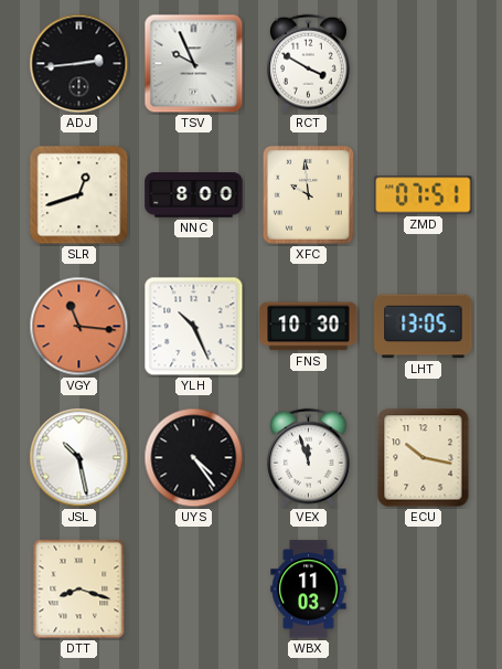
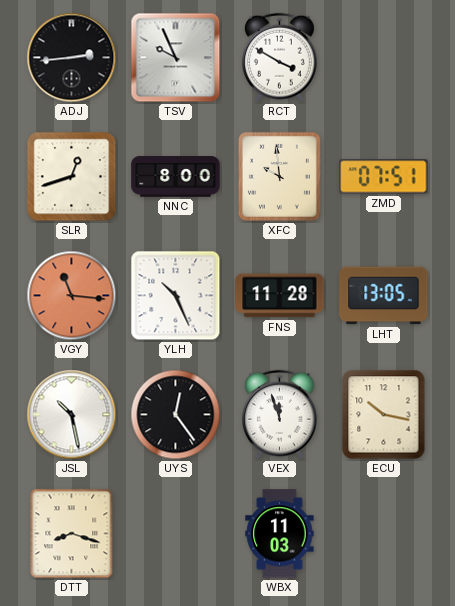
FNS: 10:30 -> 11:28
UYS: 4:24 -> 12:24
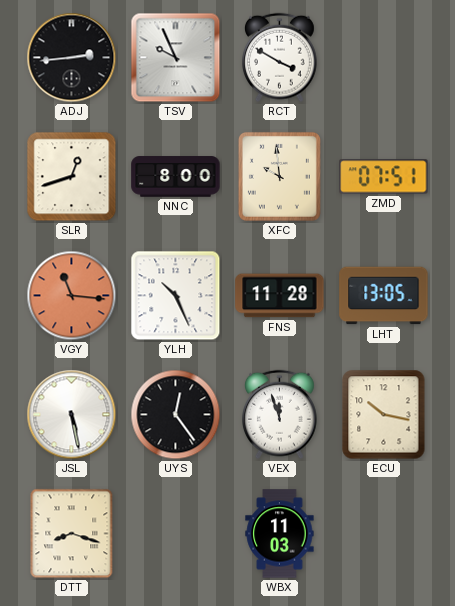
JSL: 10:28 -> 5:28
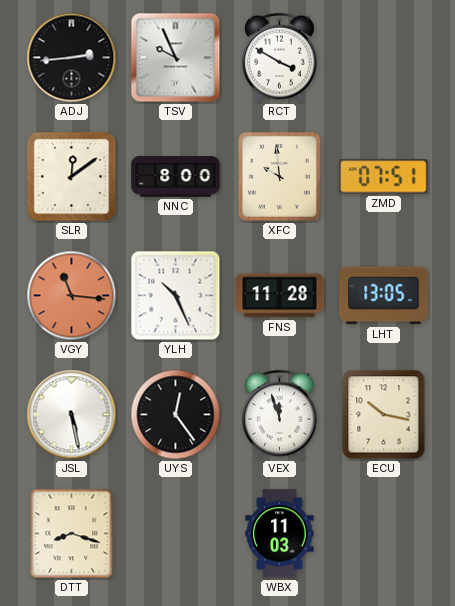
SLR: 12:42 -> 12:09
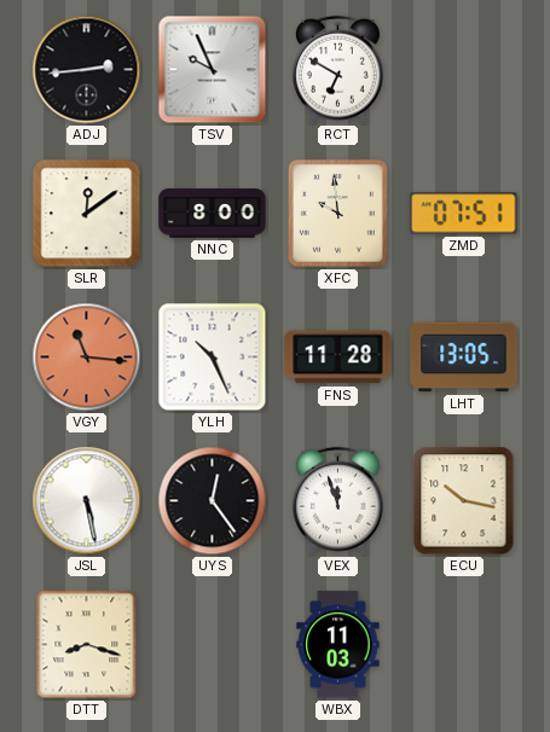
RCT: 3:50 -> 6:50
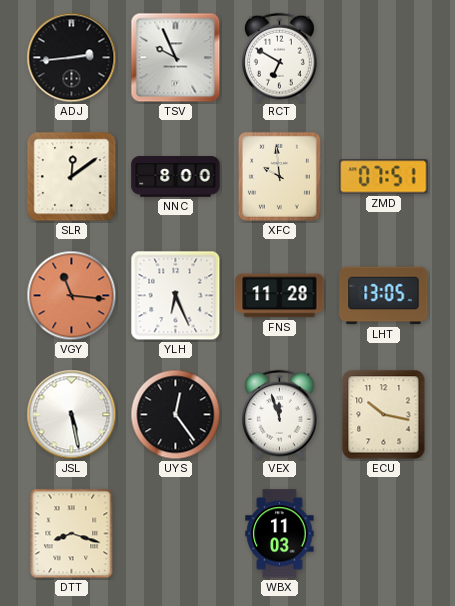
YLH: 10:26 -> 6:26
